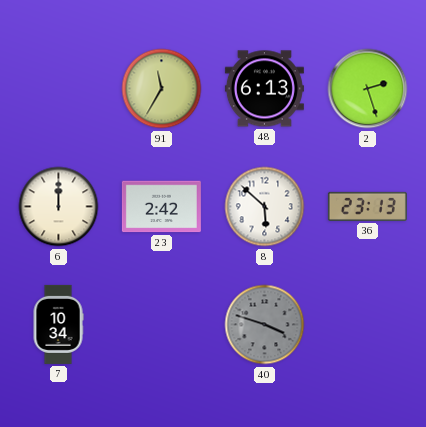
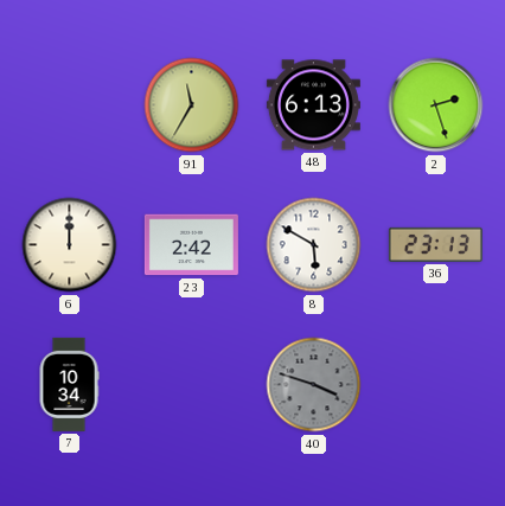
8: 5:52 -> 5:50
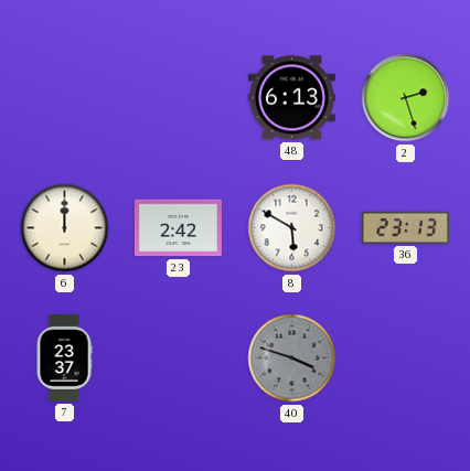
91: 11:35 -> none
7: 10:34 -> 23:37
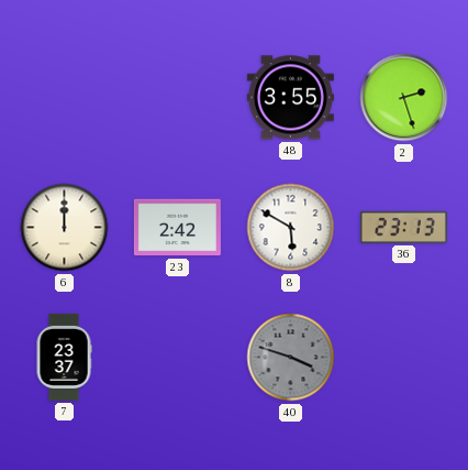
48: 6:13 -> 3:55
